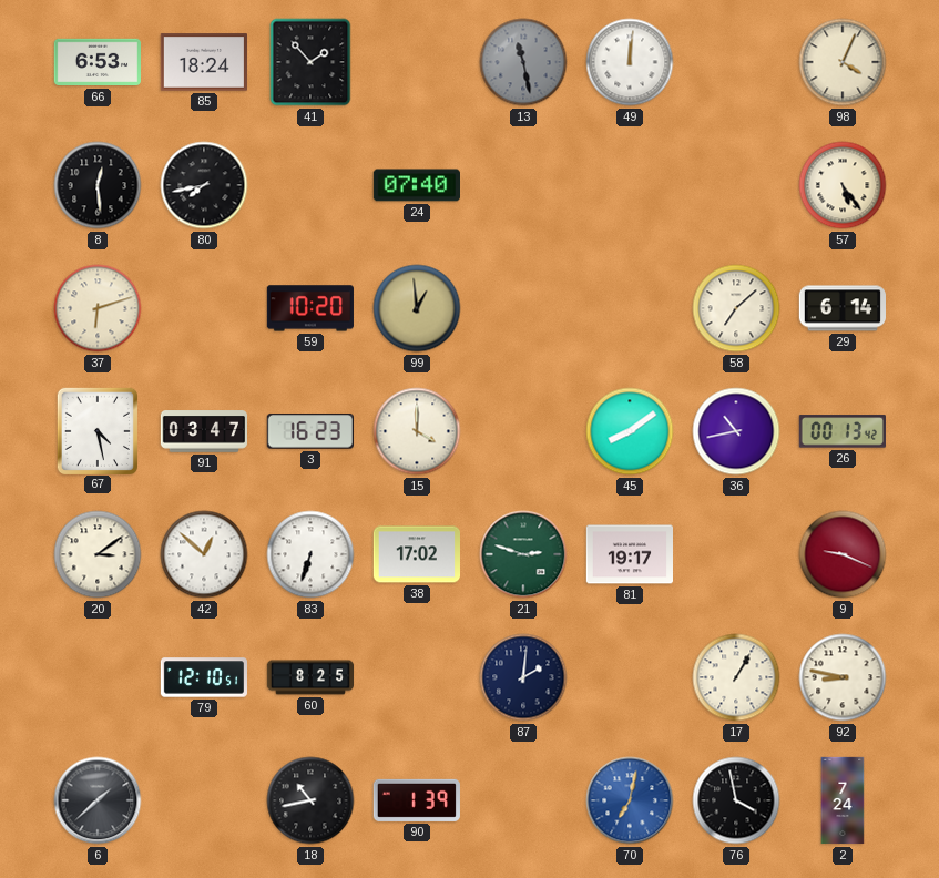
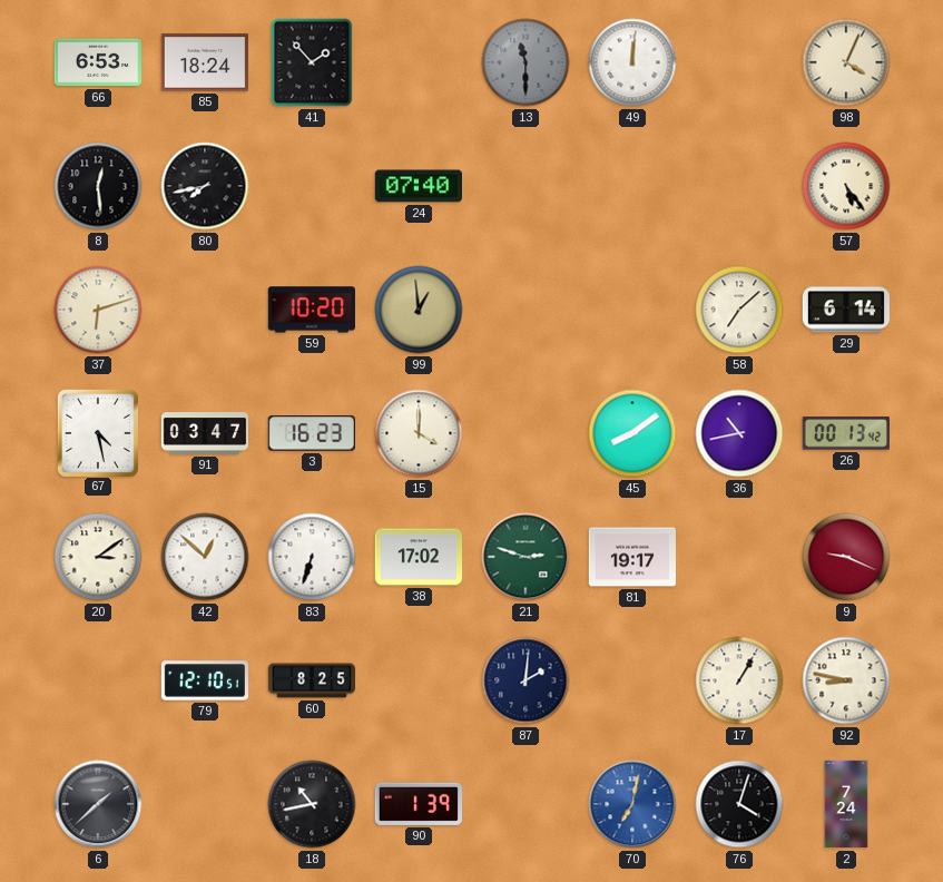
13: 11:28 -> 11:30
76: 3:58 -> 4:03
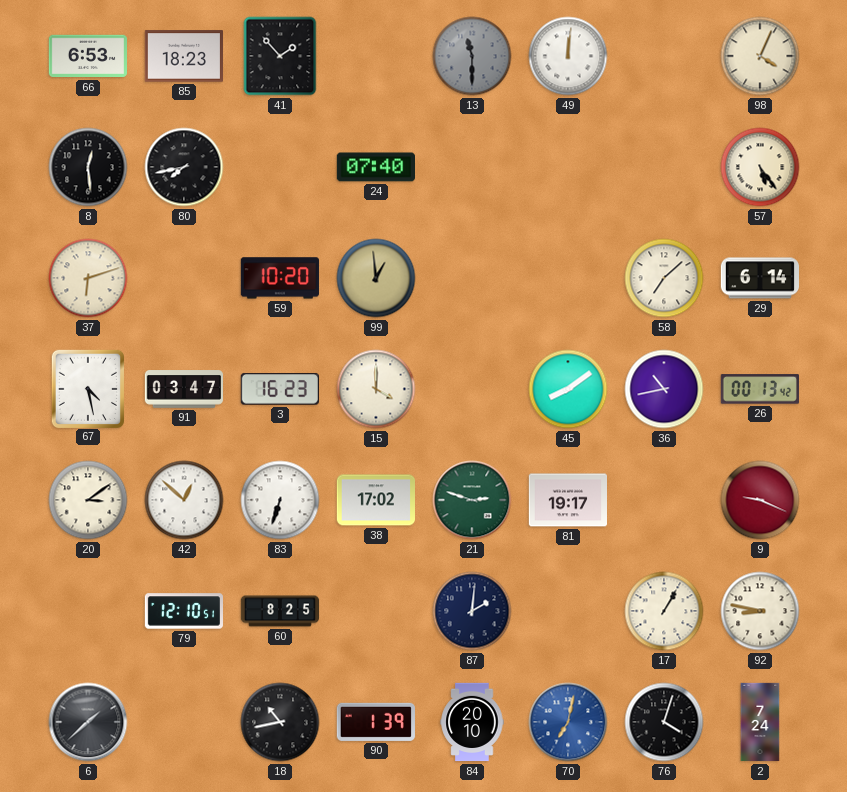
85: 18:24 -> 18:23
84: none -> 20:10
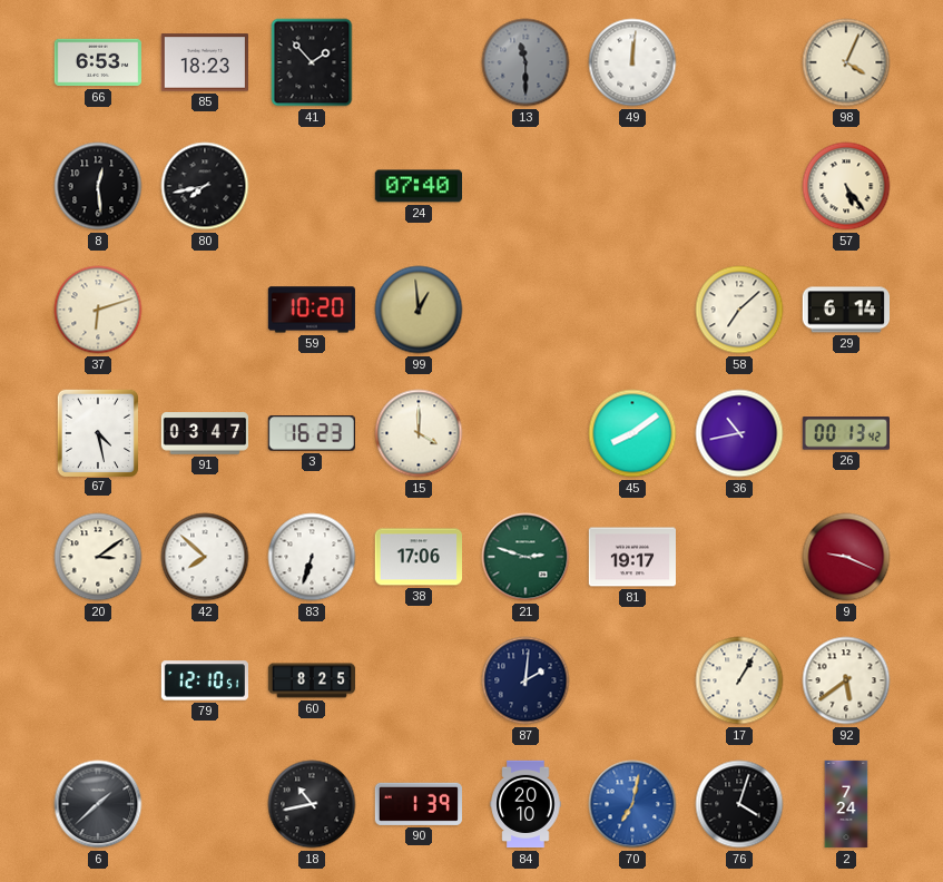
42: 12:52 -> 7:52
38: 17:02 -> 17:06
92: 8:47 -> 5:39
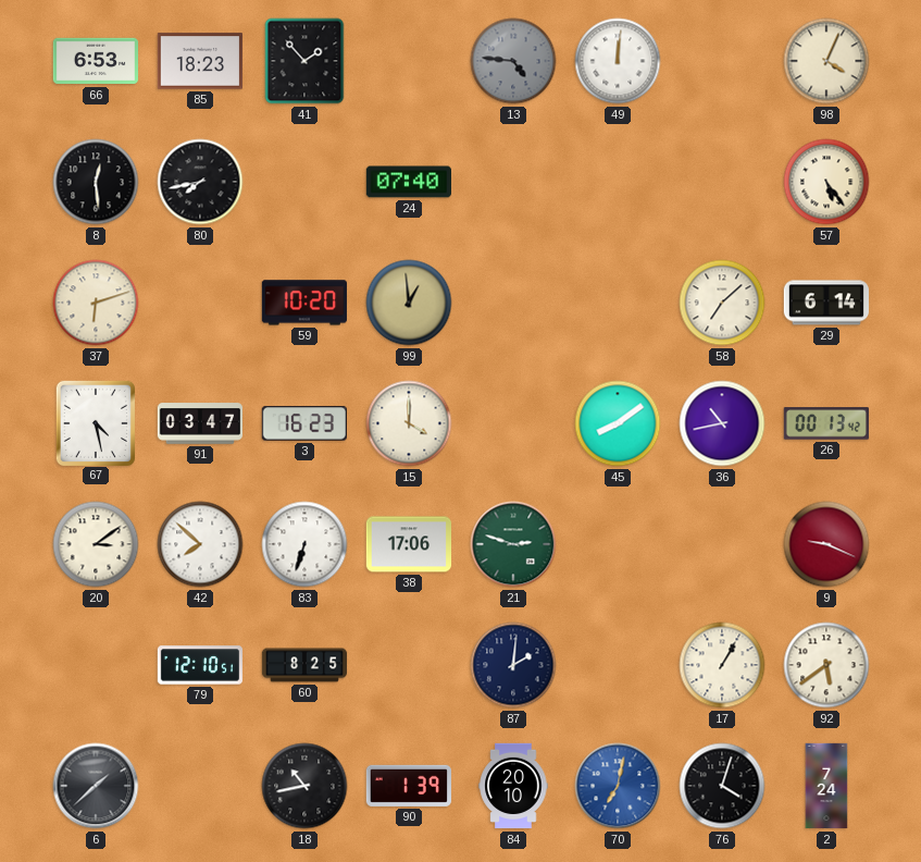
13: 11:30 -> 4:46
81: 19:17 -> none
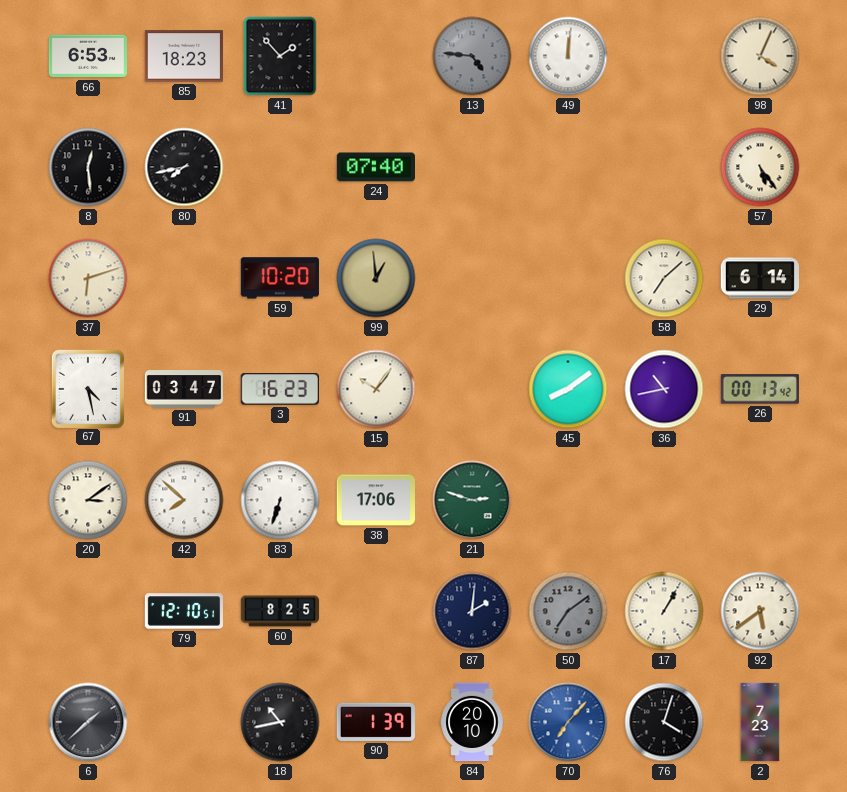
15: 4:00 -> 10:06
9: 9:19 -> none
50: none -> 7:09
70: 7:02 -> 7:07
2: 7:24 -> 7:23
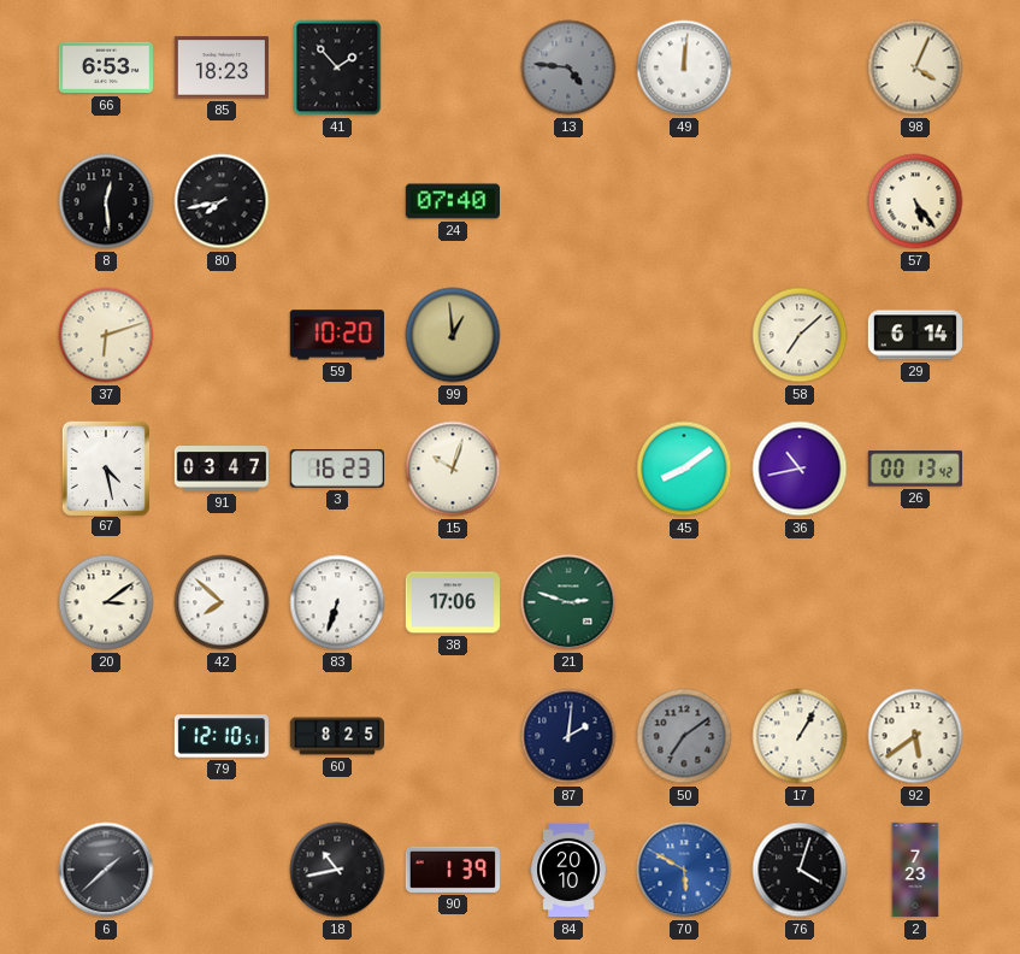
15: 10:06 -> 10:03
70: 7:07 -> 5:50
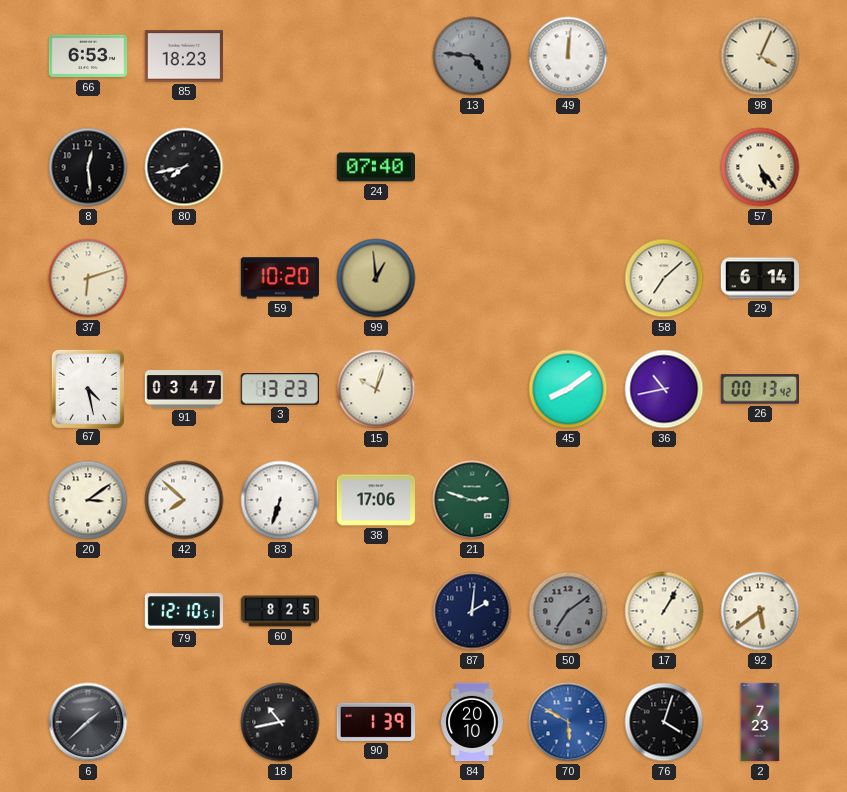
41: 1:53 -> none
3: 16:23 -> 13:23
